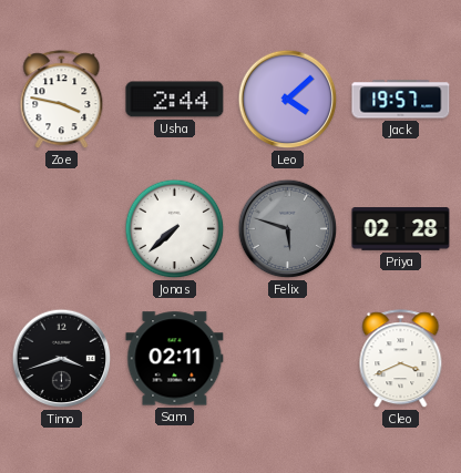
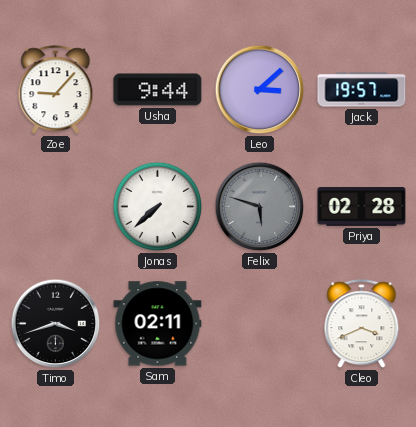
Zoe: 3:47 -> 9:07
Usha: 2:44 -> 9:44
Leo: 4:08 -> 3:08
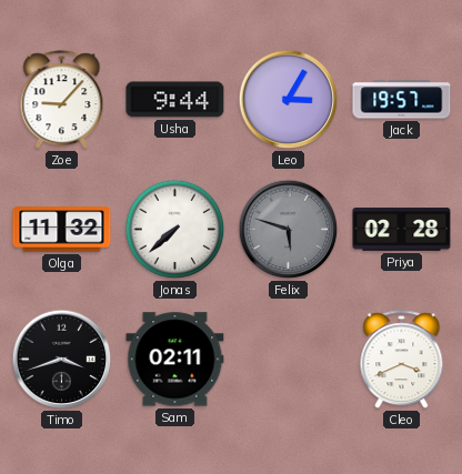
Leo: 3:08 -> 3:05
Olga: none -> 11:32
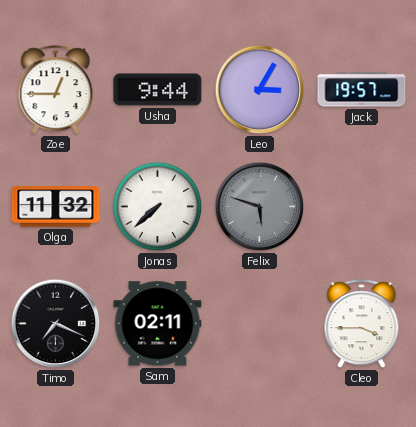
Zoe: 9:07 -> 12:45
Priya: 02:28 -> none
Timo: 3:42 -> 7:19
Cleo: 3:41 -> 3:45
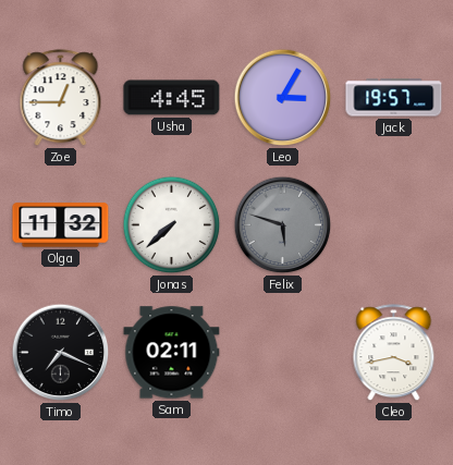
Usha: 9:44 -> 4:45
Cleo: 3:45 -> 3:43
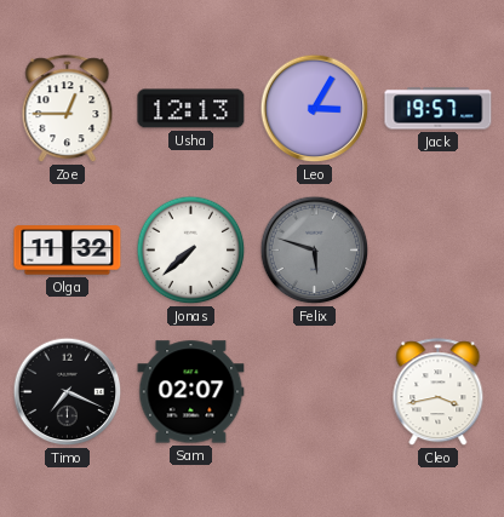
Usha: 4:45 -> 12:13
Sam: 02:11 -> 02:07
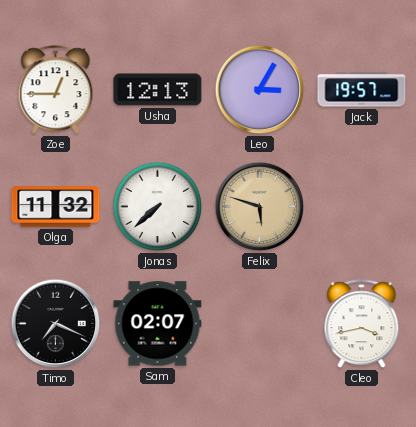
Felix dial: grey -> champagne
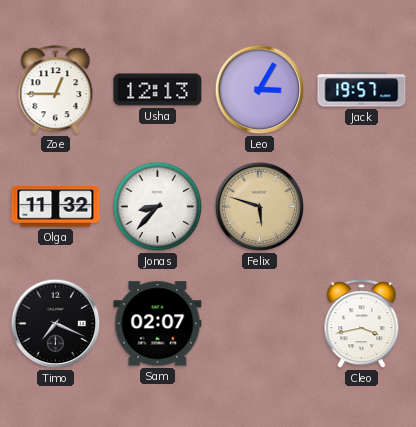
Jonas: 7:38 -> 8:37
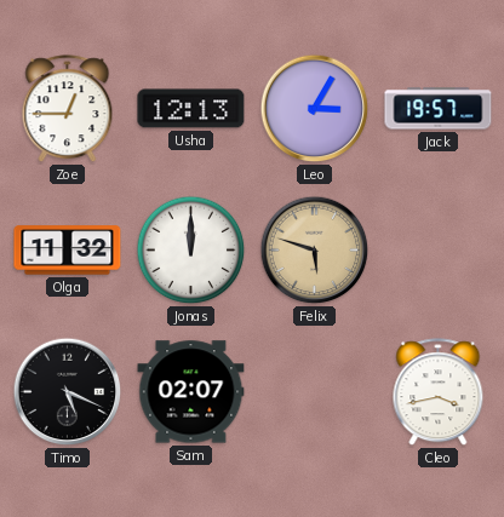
Jonas: 8:37 -> 12:00
Timo: 7:19 -> 5:19
